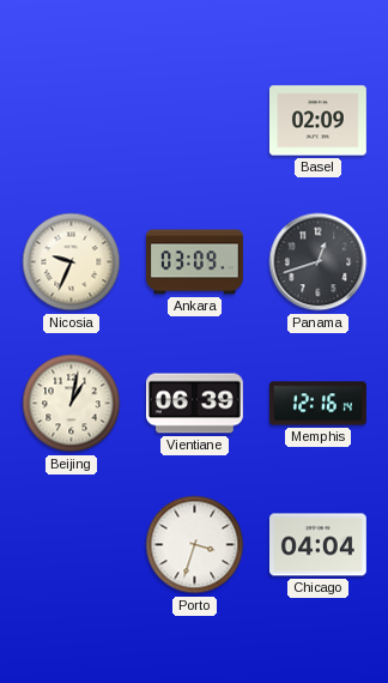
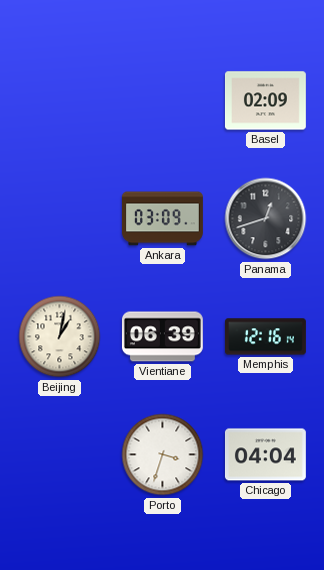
Nicosia: 9:34 -> none
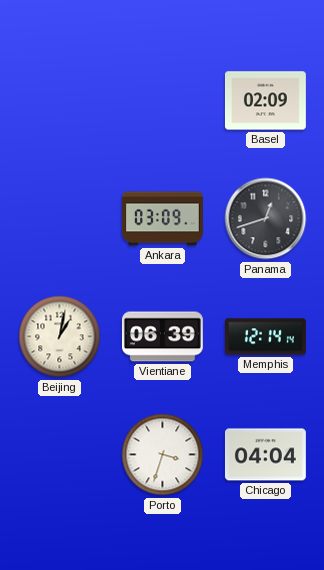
Memphis: 12:16 -> 12:14
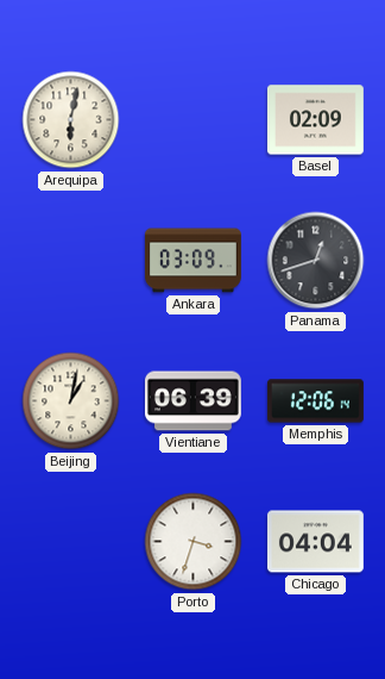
Arequipa: none -> 6:02
Memphis: 12:14 -> 12:06
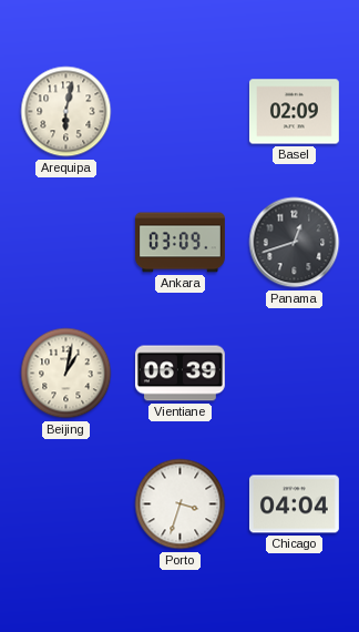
Memphis: 12:06 -> none
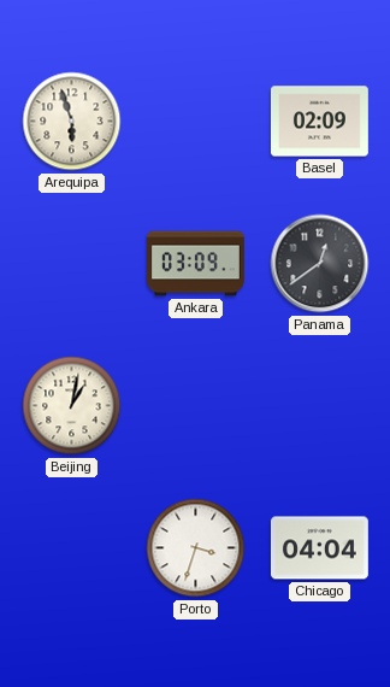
Arequipa: 6:02 -> 5:57
Panama: 12:42 -> 12:39
Vientiane: 06:39 -> none
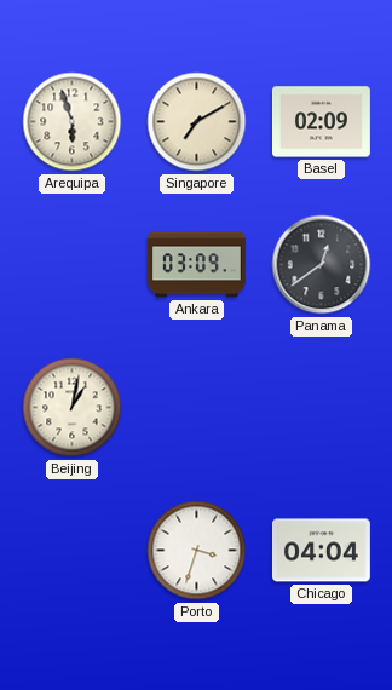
Singapore: none -> 7:10
